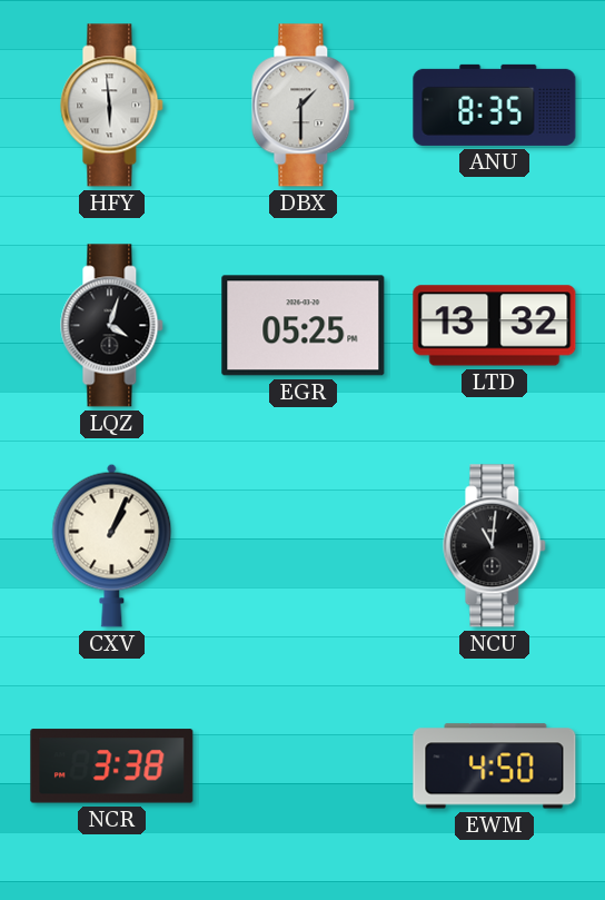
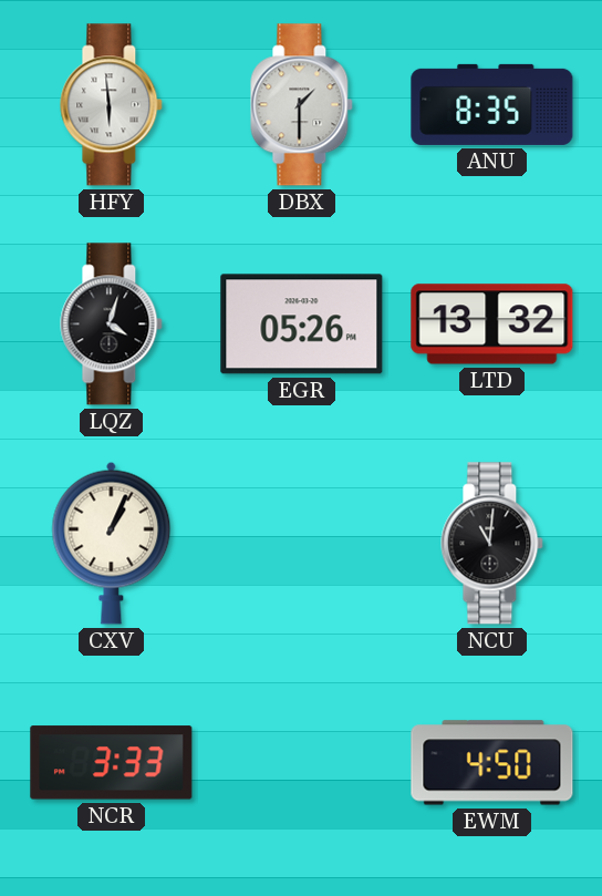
EGR: 05:25 -> 05:26
NCR: 3:38 -> 3:33
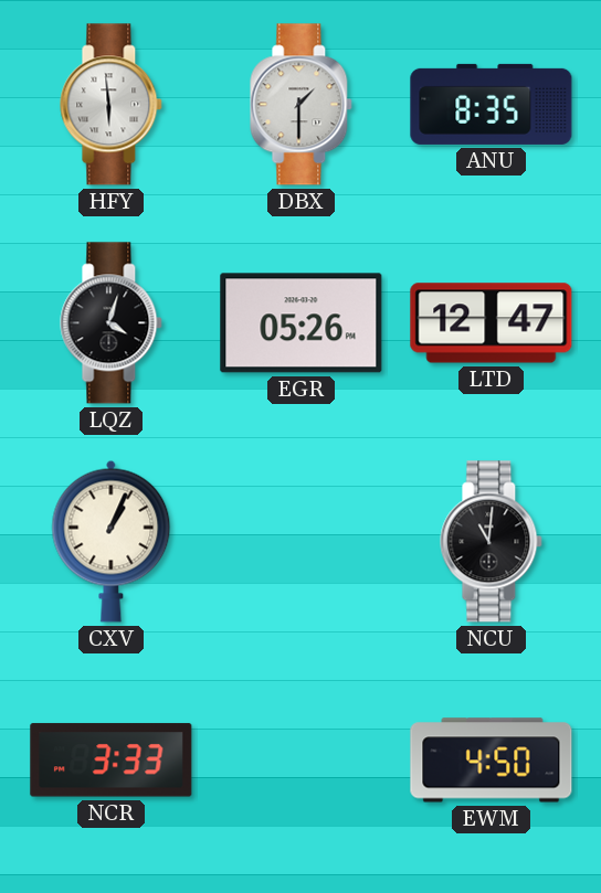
LTD: 13:32 -> 12:47
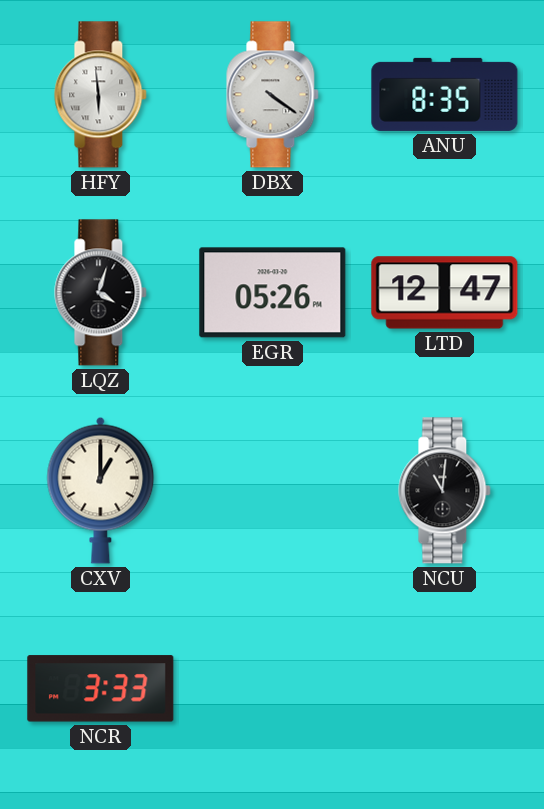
DBX: 1:30 -> 4:21
CXV: 1:04 -> 1:00
EWM: 4:50 -> none
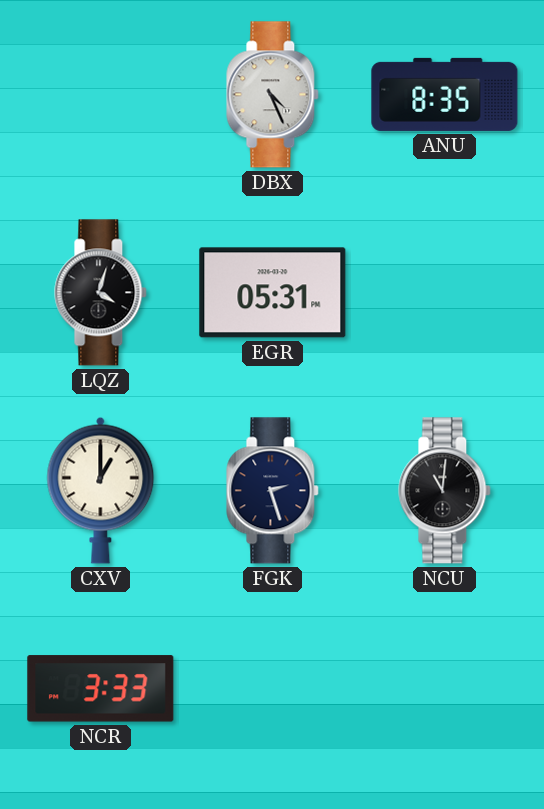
HFY: 5:59 -> none
DBX: 4:21 -> 4:26
EGR: 05:26 -> 05:31
LTD: 12:47 -> none
FGK: none -> 2:27
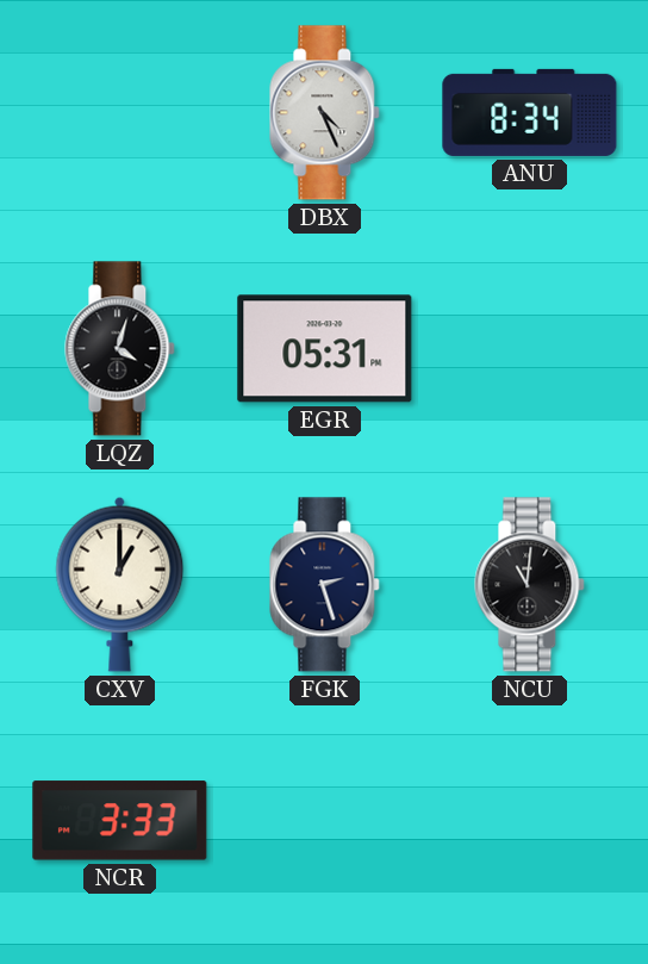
ANU: 8:35 -> 8:34
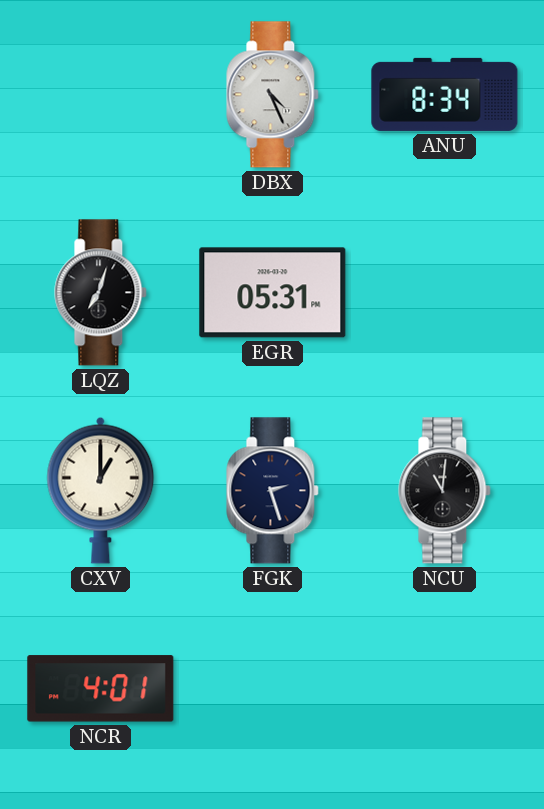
LQZ: 4:03 -> 7:03
NCR: 3:33 -> 4:01
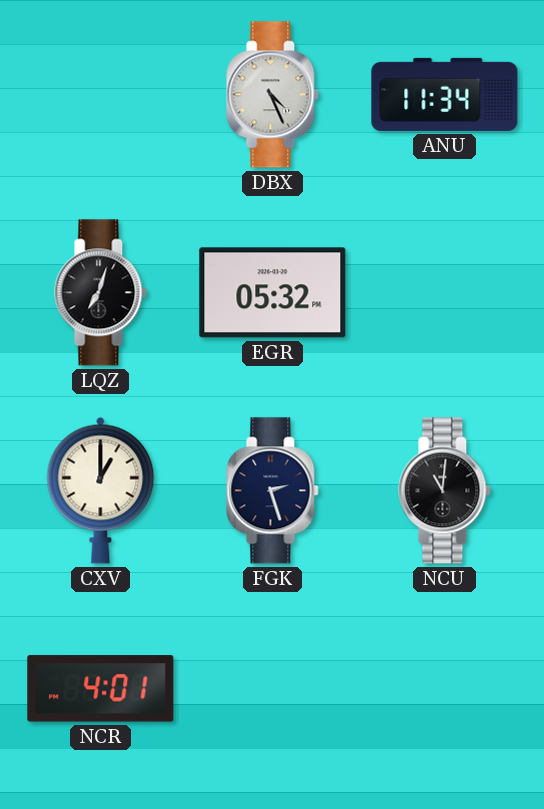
ANU: 8:34 -> 11:34
EGR: 05:31 -> 05:32
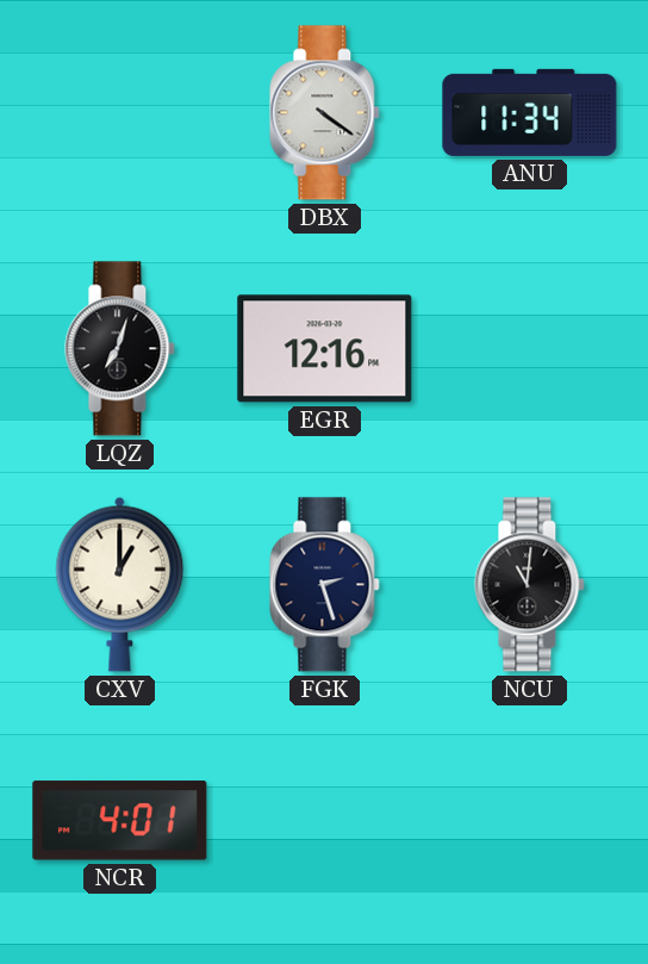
DBX: 4:26 -> 4:21
EGR: 05:32 -> 12:16
